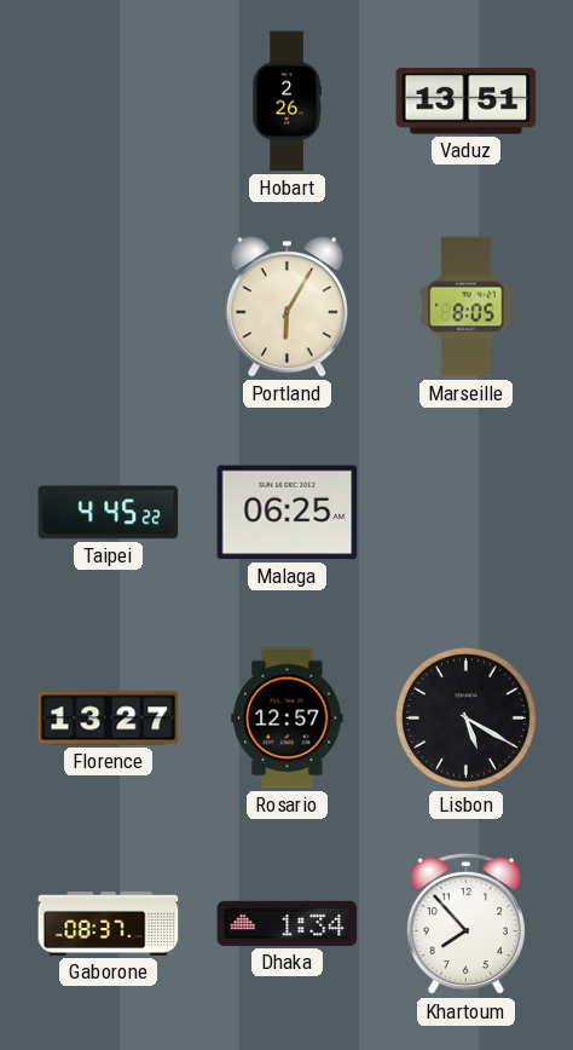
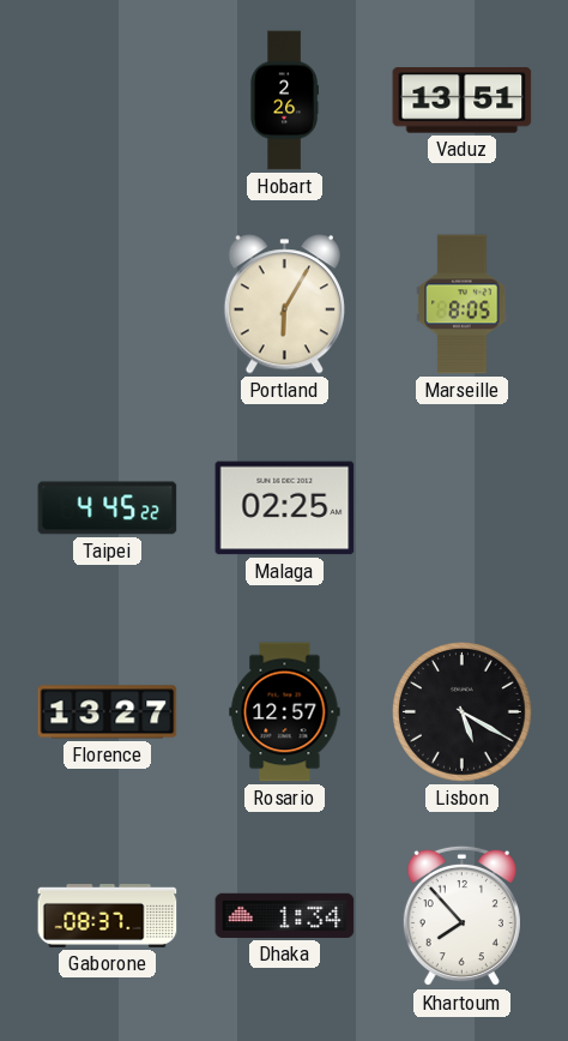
Malaga: 06:25 -> 02:25
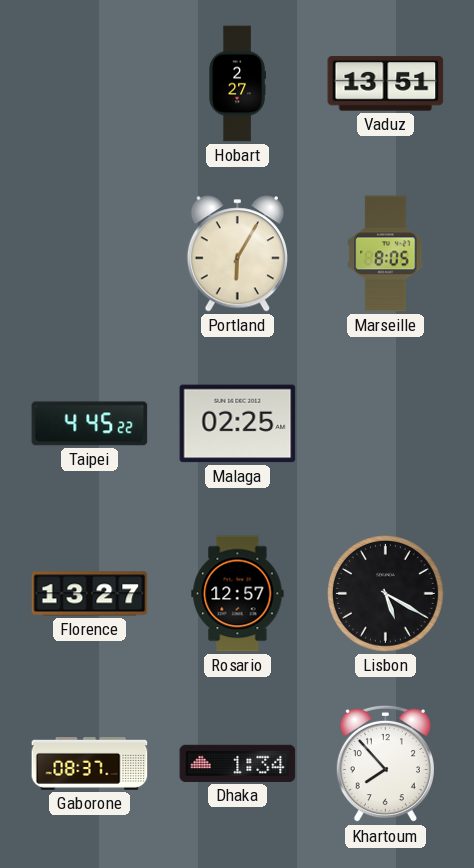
Hobart: 2:26 -> 2:27
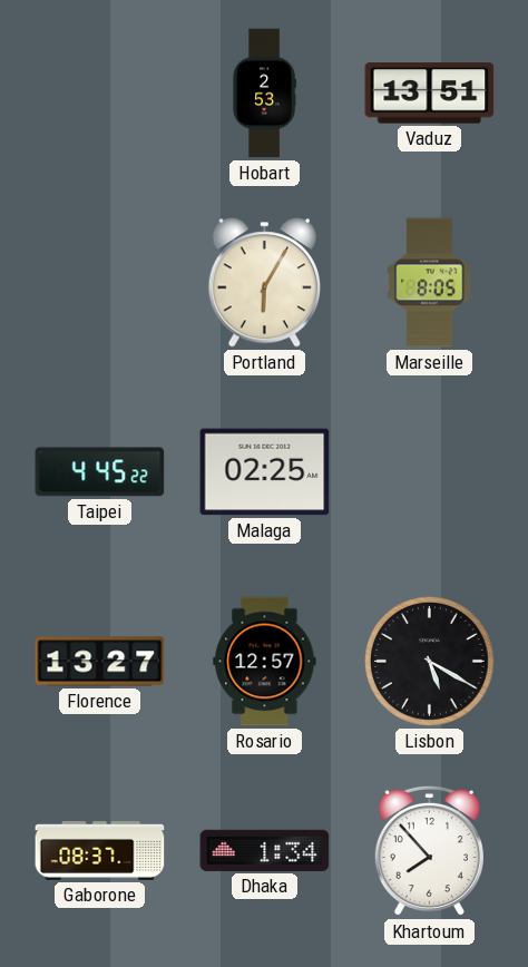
Hobart: 2:27 -> 2:53
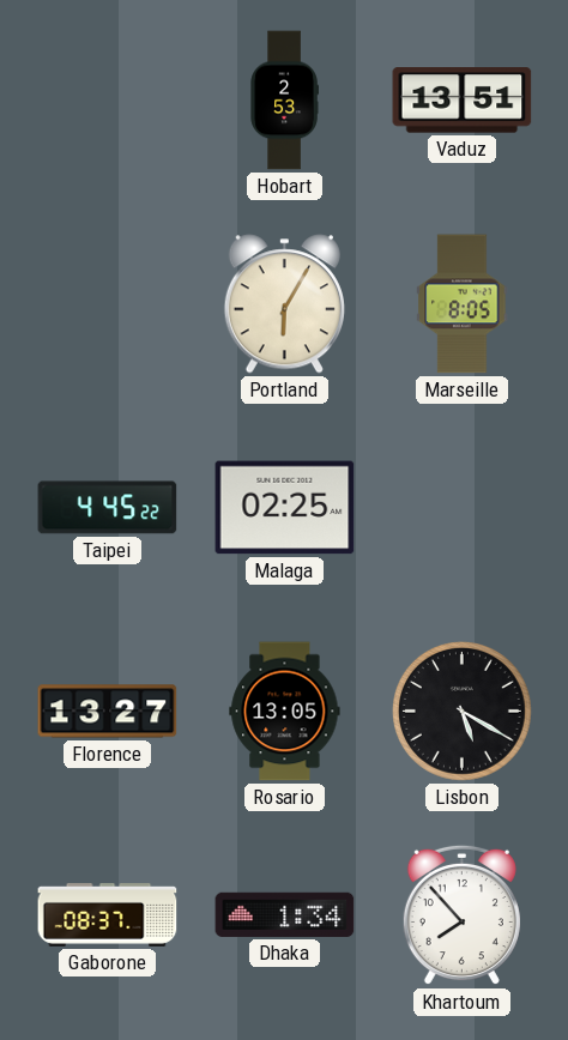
Rosario: 12:57 -> 13:05
